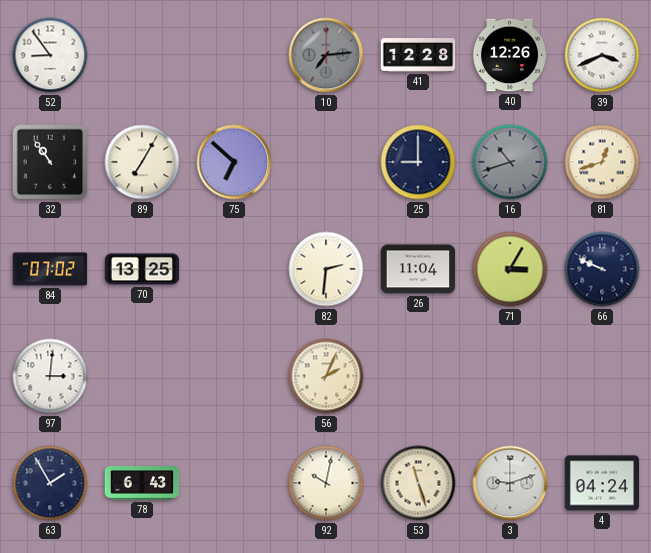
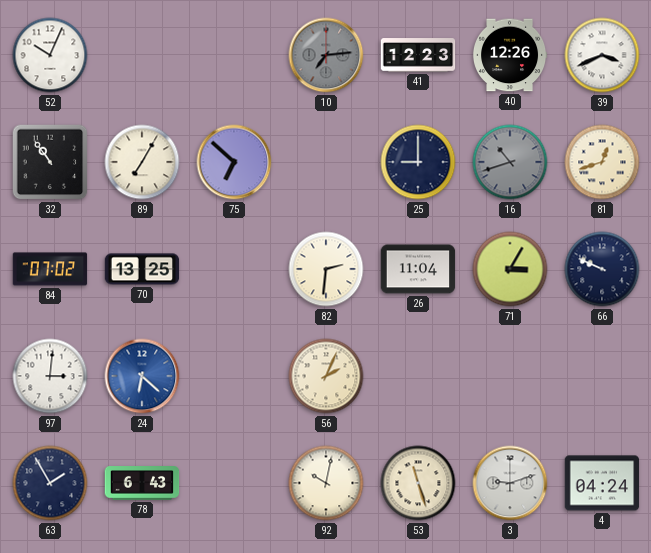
52: 8:54 -> 10:04
41: 12:28 -> 12:23
24: none -> 6:22
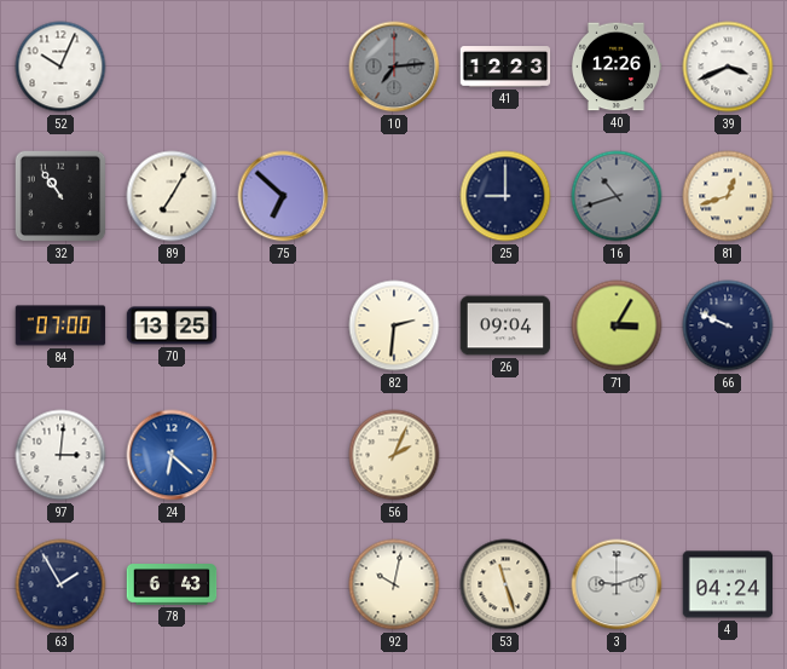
84: 07:02 -> 07:00
26: 11:04 -> 09:04
